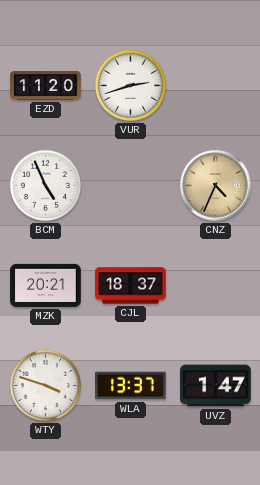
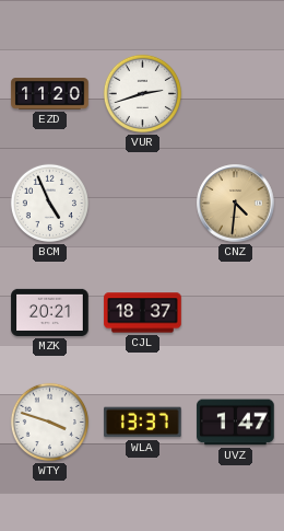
CNZ: 4:34 -> 4:31
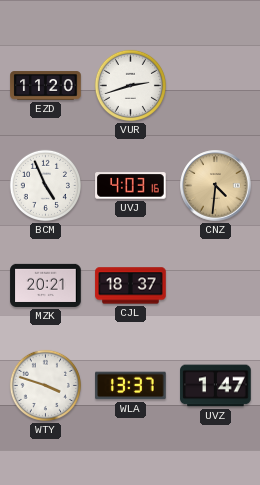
UVJ: none -> 4:03
